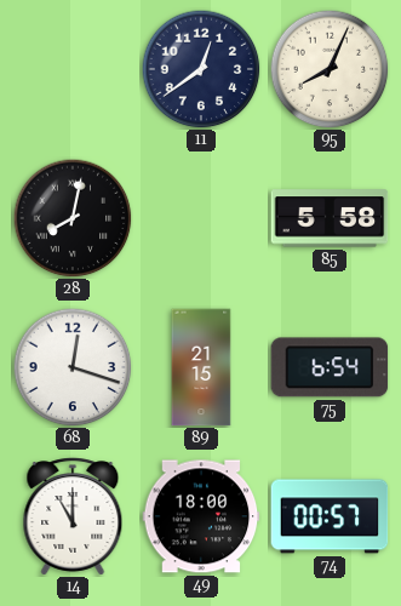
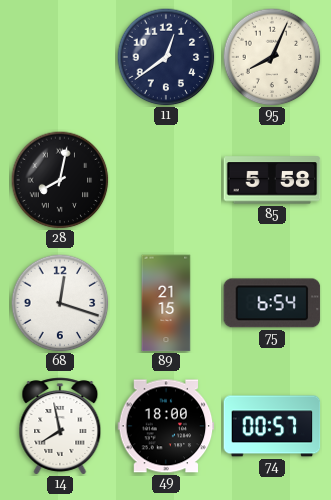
14: 11:00 -> 7:58
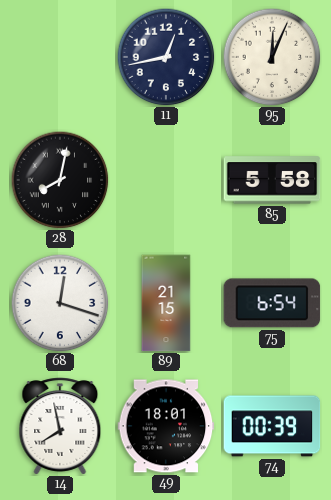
11: 12:39 -> 12:43
95: 8:04 -> 12:04
49: 18:00 -> 18:01
74: 00:57 -> 00:39
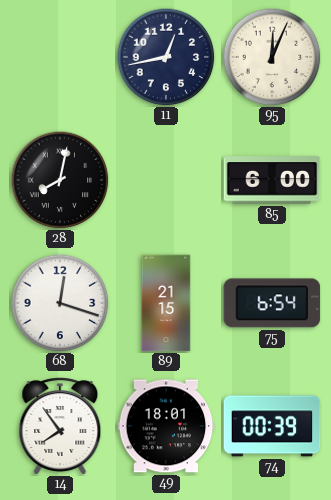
85: 5:58 -> 6:00
14: 7:58 -> 7:54
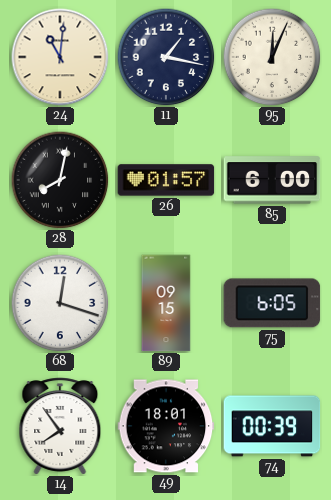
24: none -> 11:01
11: 12:43 -> 1:17
26: none -> 01:57
89: 21:15 -> 09:15
75: 6:54 -> 6:05
